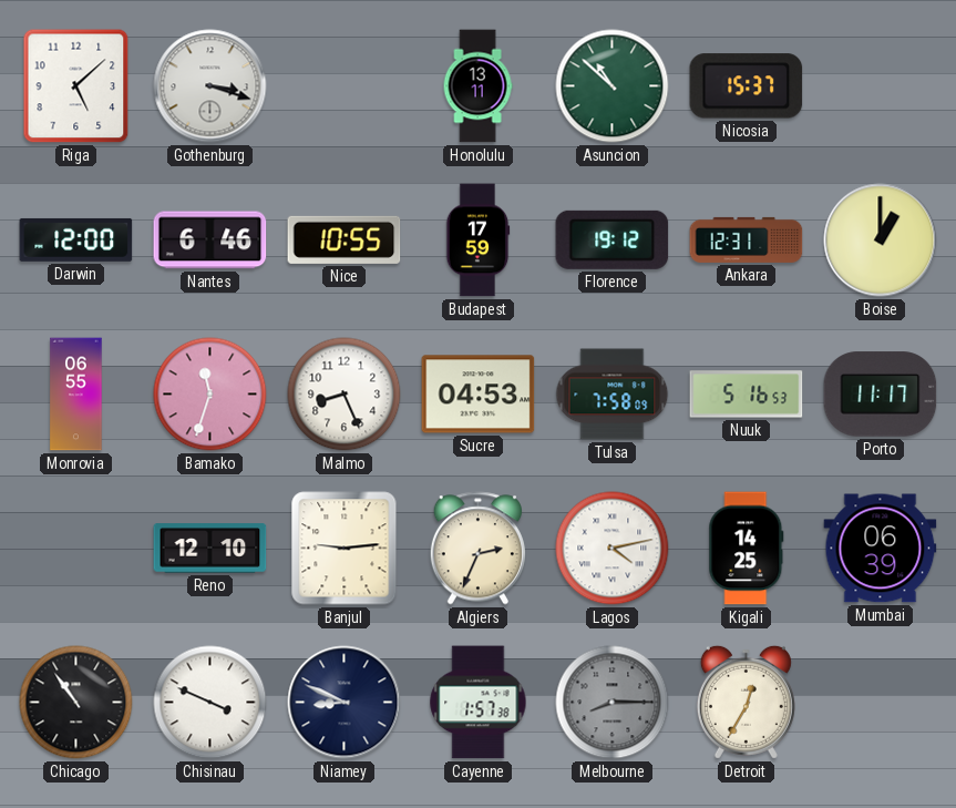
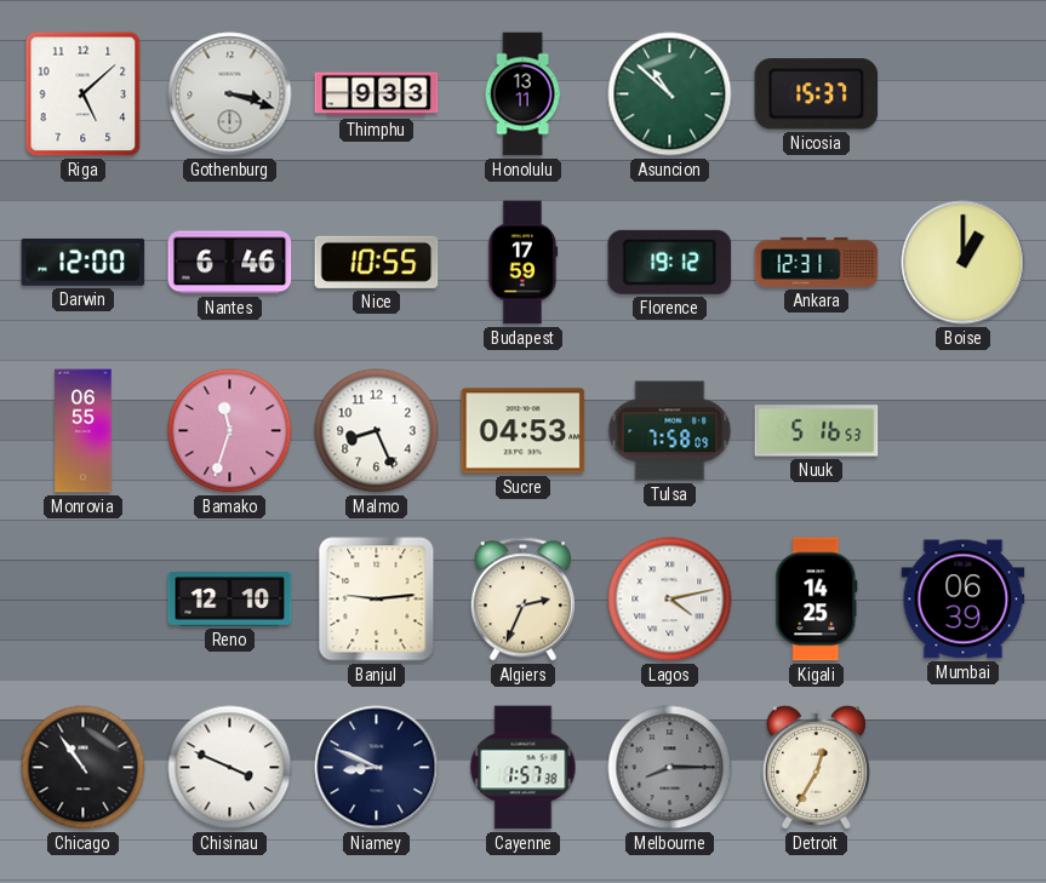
Thimphu: none -> 9:33
Porto: 11:17 -> none
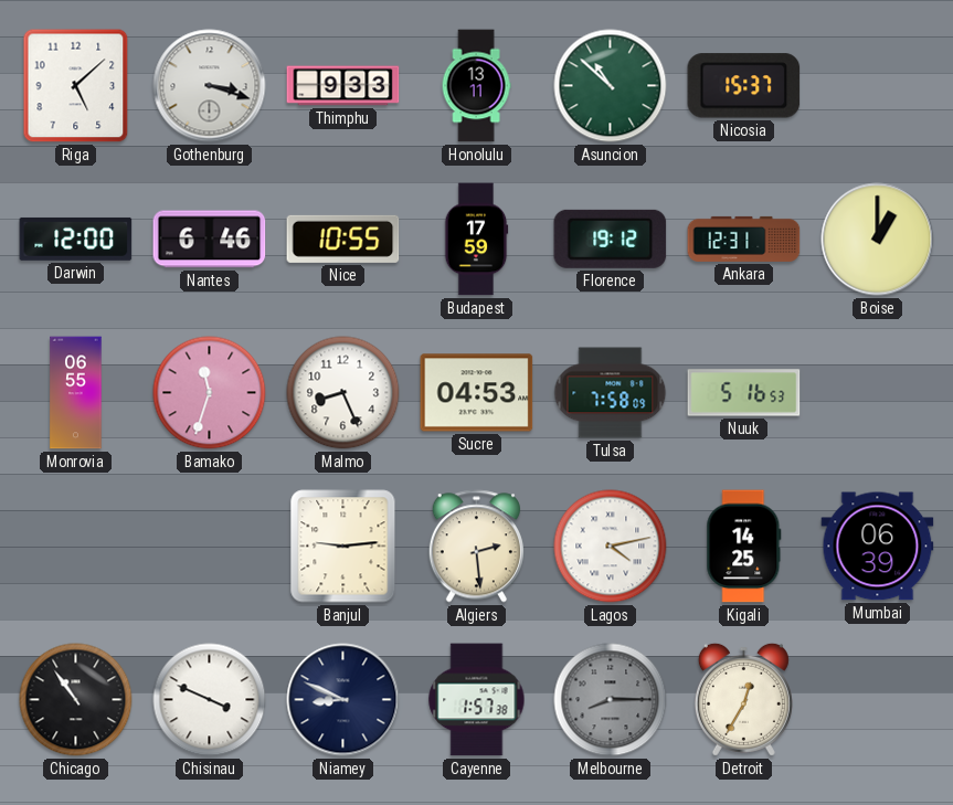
Reno: 12:10 -> none
Algiers: 2:34 -> 2:29
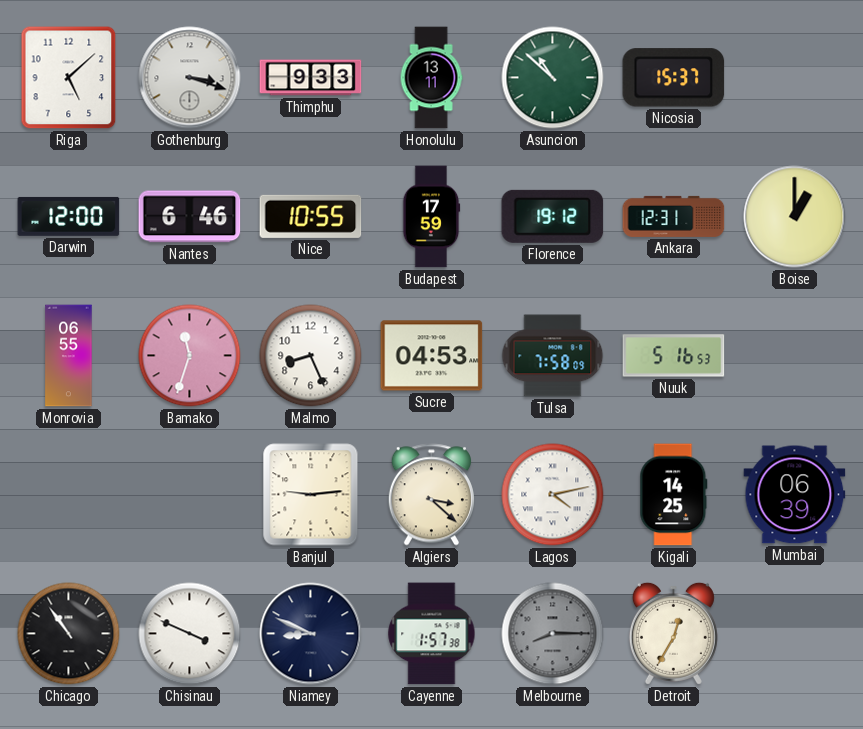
Algiers: 2:29 -> 3:22
